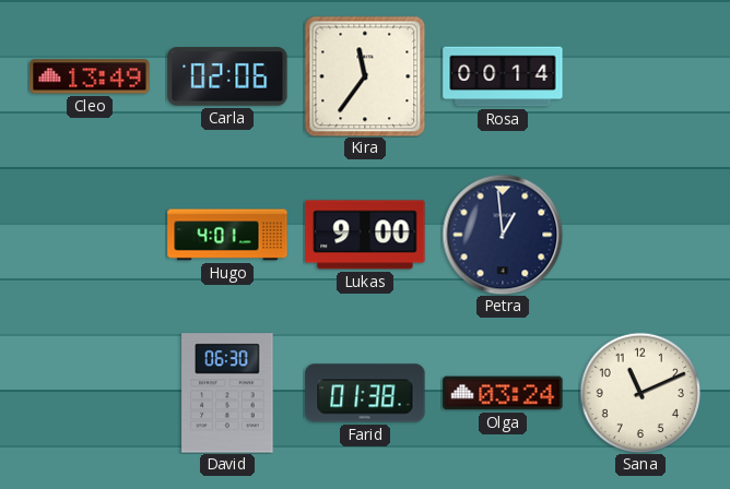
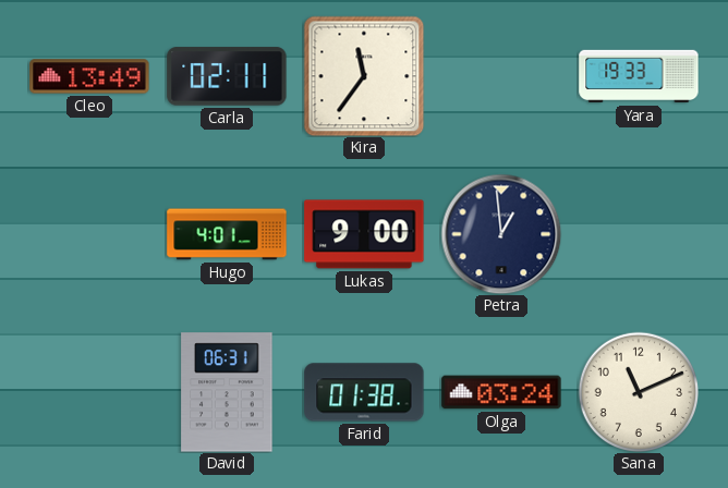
Carla: 02:06 -> 02:11
Rosa: 00:14 -> none
Yara: none -> 19:33
David: 06:30 -> 06:31
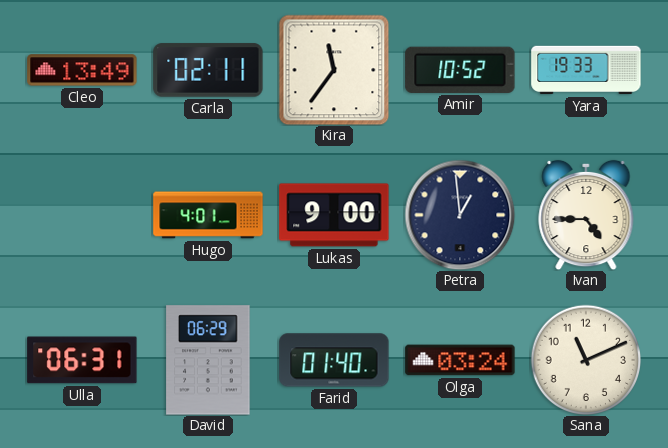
Amir: none -> 10:52
Ivan: none -> 4:45
Ulla: none -> 06:31
David: 06:31 -> 06:29
Farid: 01:38 -> 01:40
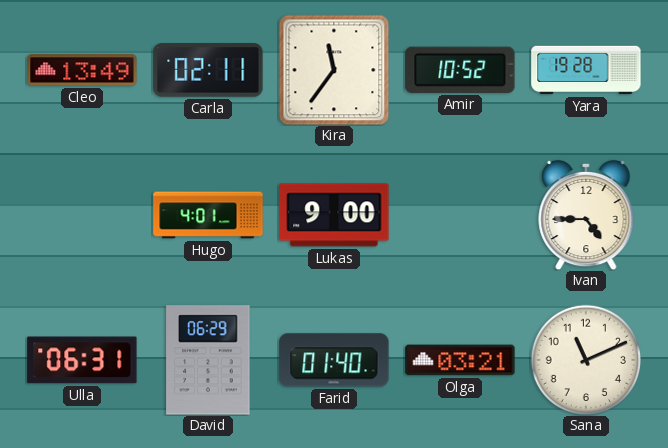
Yara: 19:33 -> 19:28
Petra: 12:59 -> none
Olga: 03:24 -> 03:21
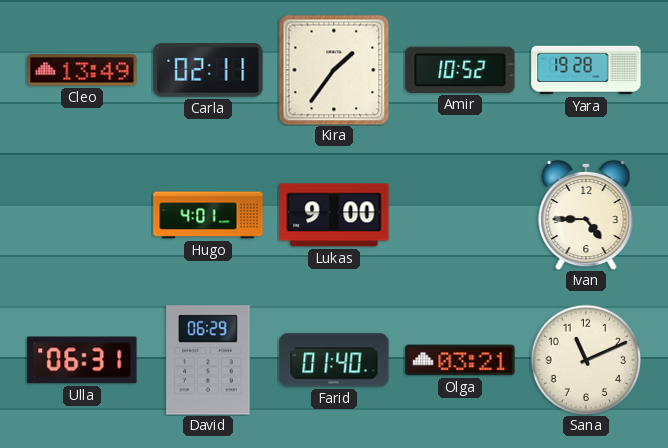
Kira: 11:36 -> 1:36
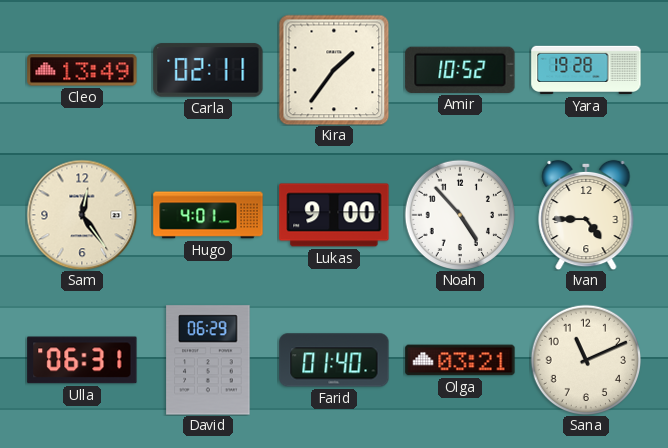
Sam: none -> 12:24
Noah: none -> 4:53
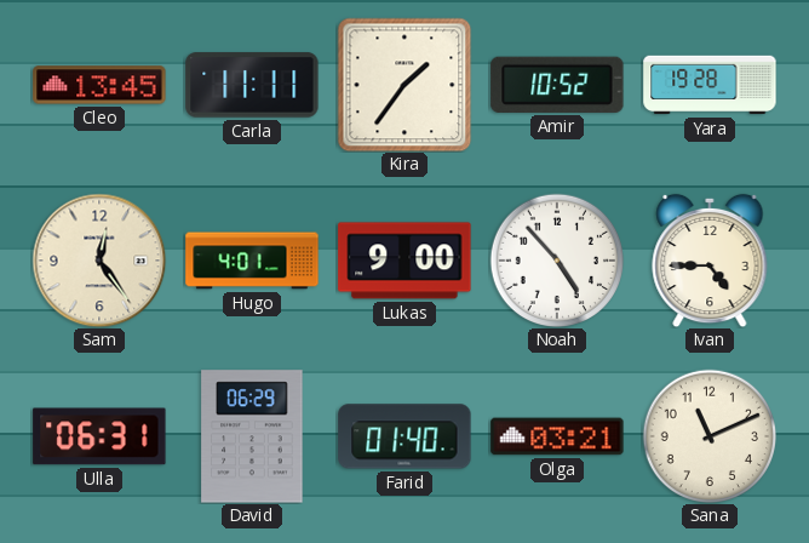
Cleo: 13:49 -> 13:45
Carla: 02:11 -> 11:11
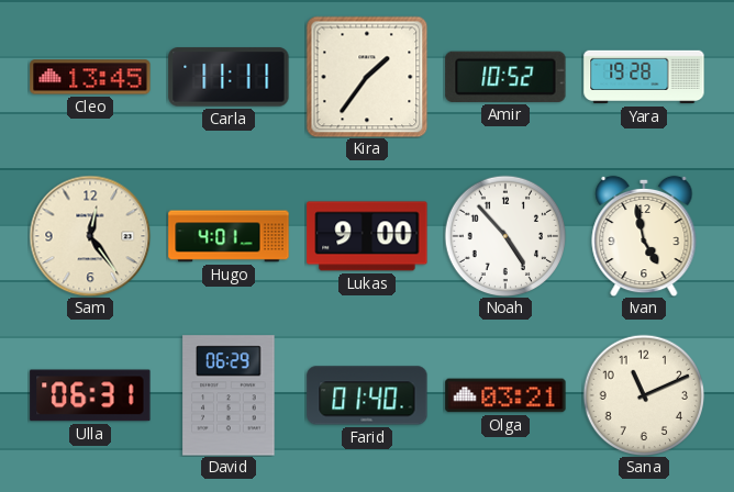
Ivan: 4:45 -> 4:58
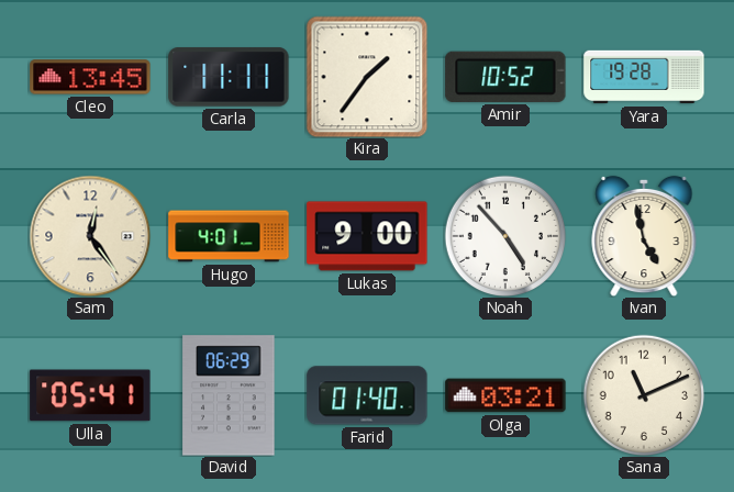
Ulla: 06:31 -> 05:41
